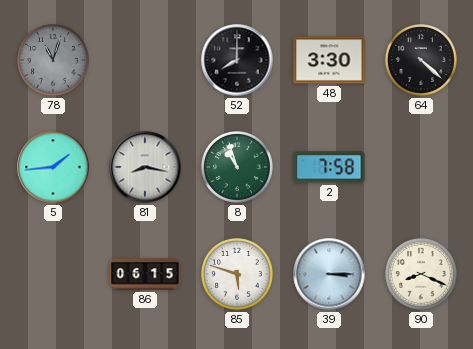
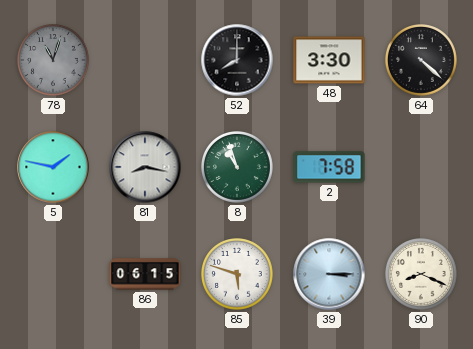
5: 1:44 -> 1:47
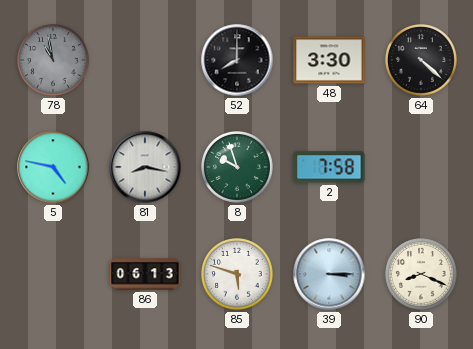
78: 11:03 -> 10:58
5: 1:47 -> 4:47
8: 10:57 -> 9:57
86: 06:15 -> 06:13
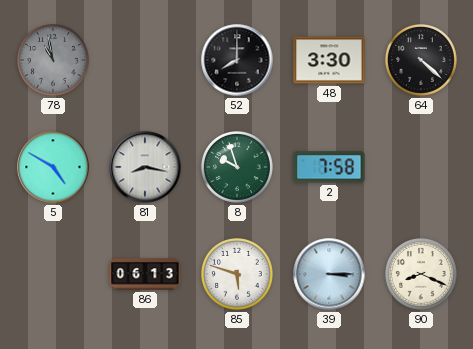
5: 4:47 -> 4:50
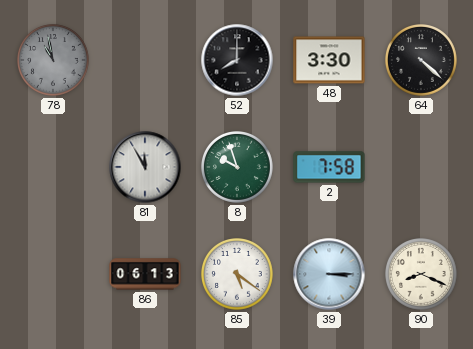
5: 4:50 -> none
81: 8:17 -> 11:55
85: 5:48 -> 5:21
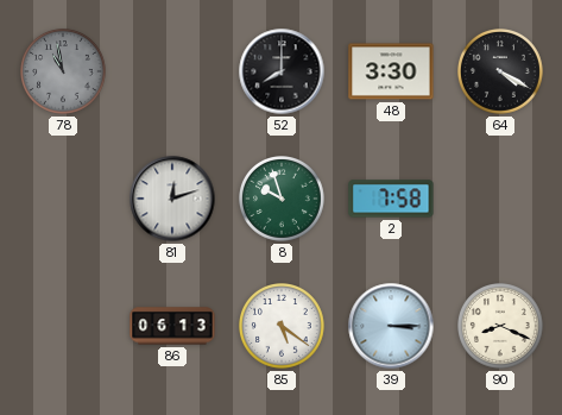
64: 4:22 -> 4:20
81: 11:55 -> 12:12
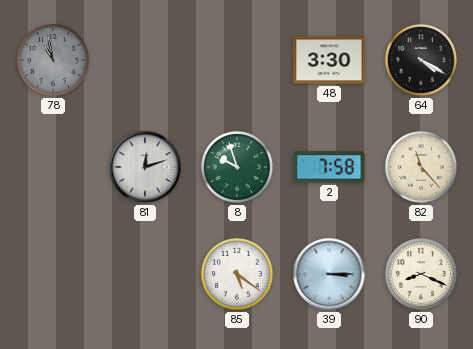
52: 8:00 -> none
82: none -> 11:23
86: 06:13 -> none
